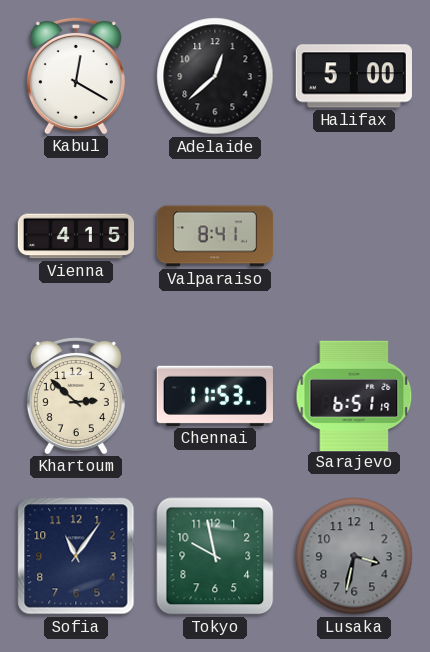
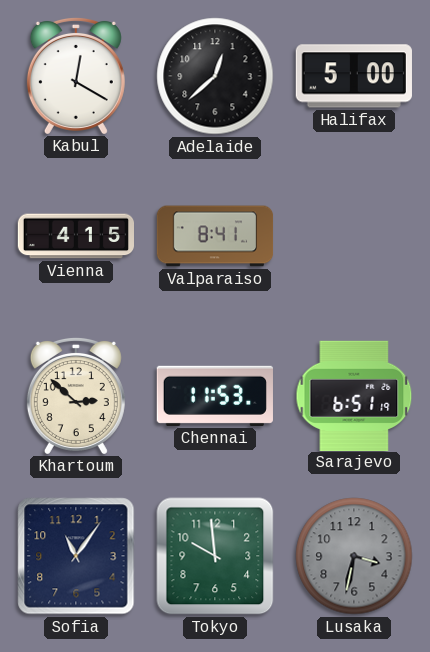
Tokyo: 9:58 -> 9:59
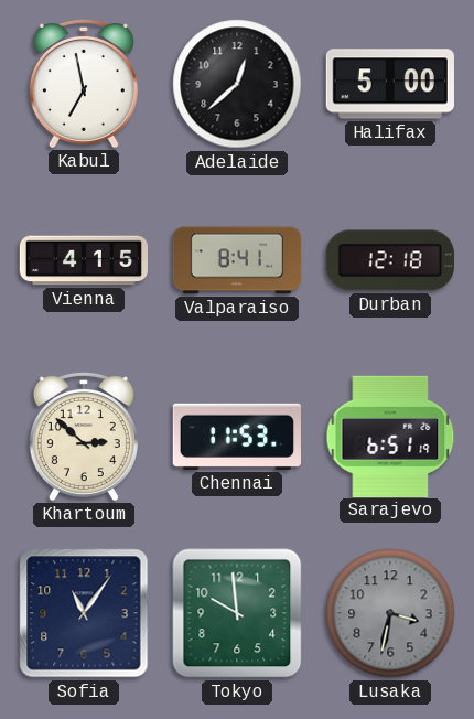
Kabul: 12:20 -> 6:58
Durban: none -> 12:18
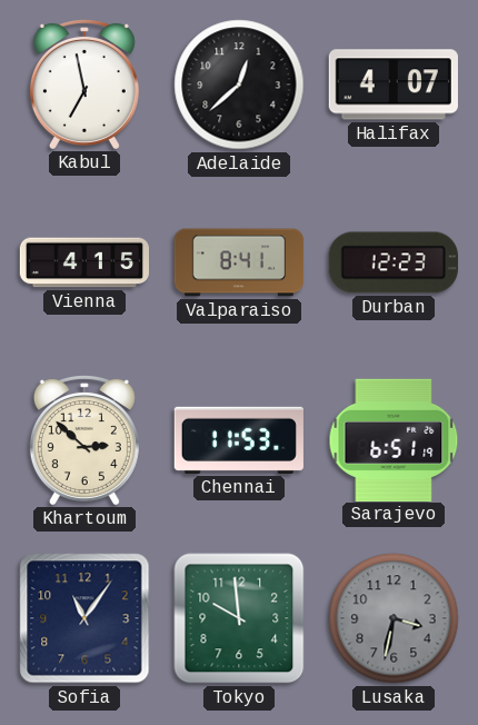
Halifax: 5:00 -> 4:07
Durban: 12:18 -> 12:23
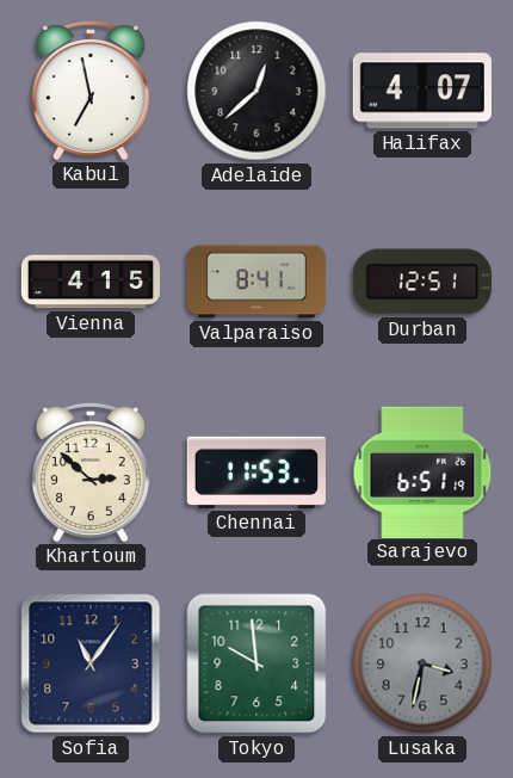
Durban: 12:23 -> 12:51
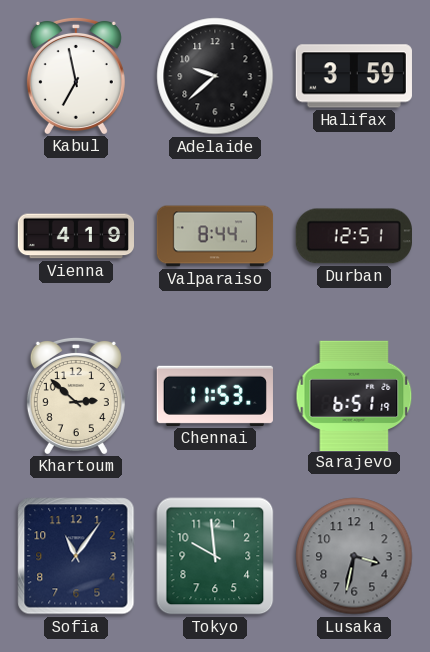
Adelaide: 12:38 -> 9:38
Halifax: 4:07 -> 3:59
Vienna: 4:15 -> 4:19
Valparaiso: 8:41 -> 8:44
